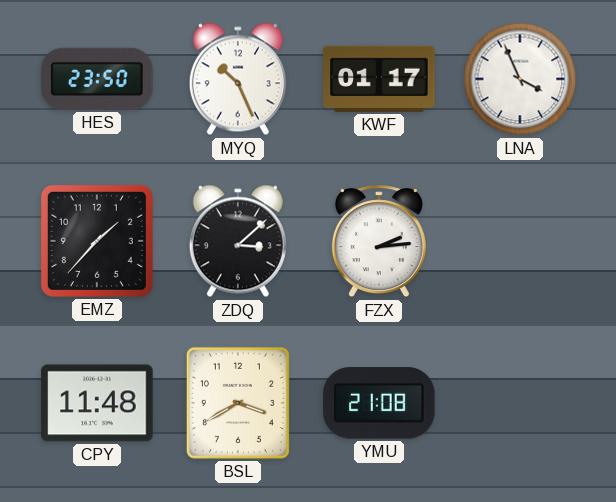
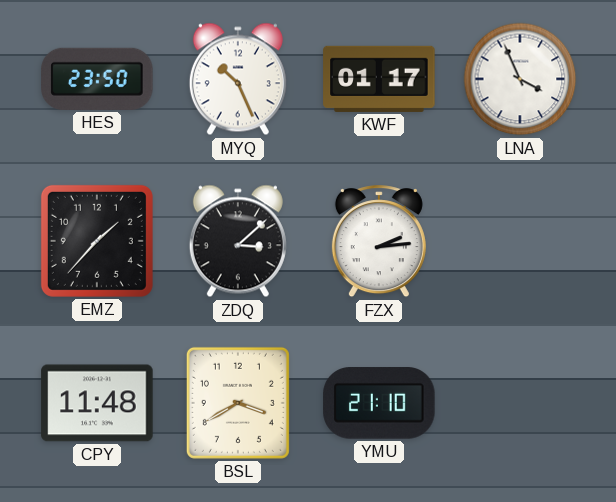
YMU: 21:08 -> 21:10
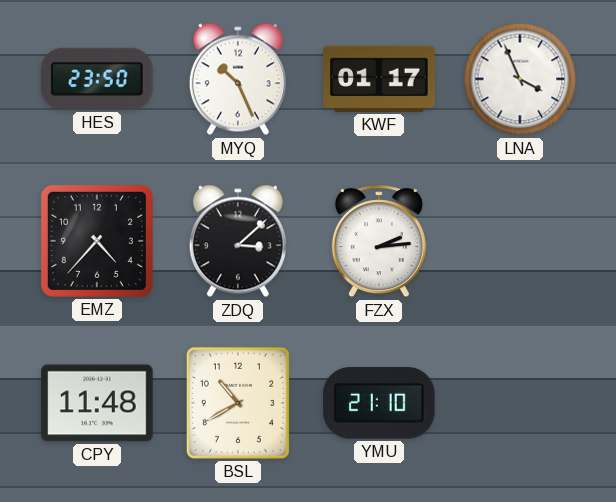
EMZ: 1:37 -> 4:37
BSL: 3:40 -> 10:40
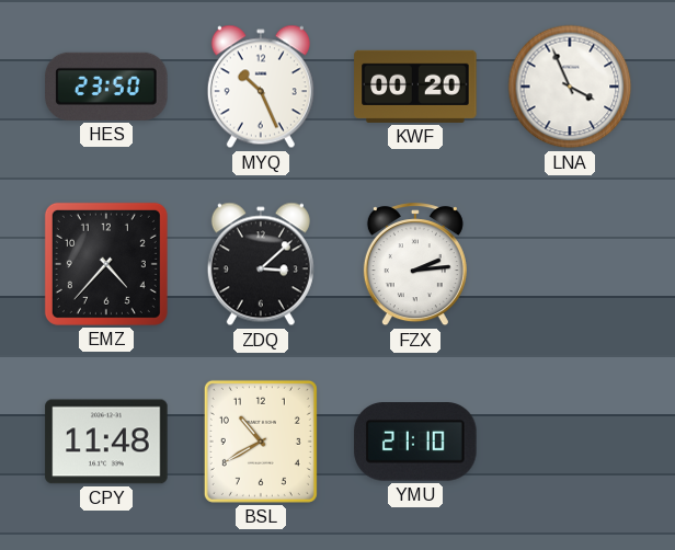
KWF: 01:17 -> 00:20
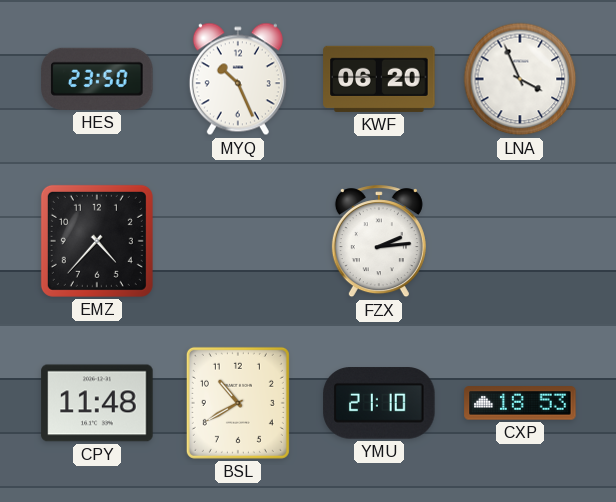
KWF: 00:20 -> 06:20
ZDQ: 3:08 -> none
CXP: none -> 18:53
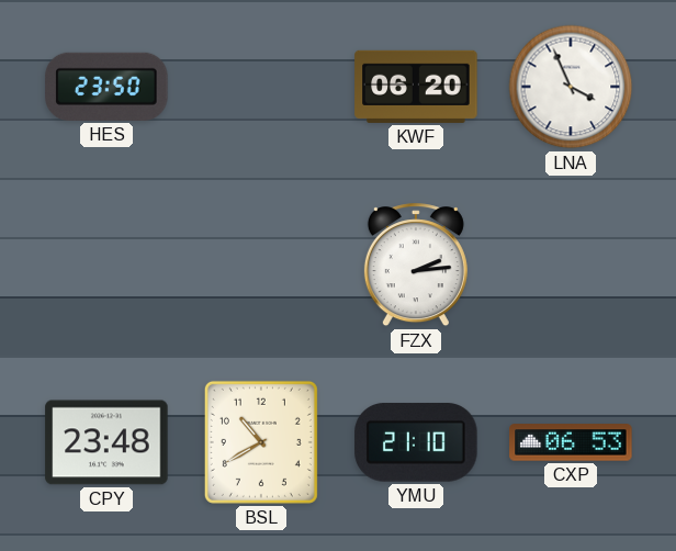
MYQ: 10:26 -> none
EMZ: 4:37 -> none
CPY: 11:48 -> 23:48
CXP: 18:53 -> 06:53
